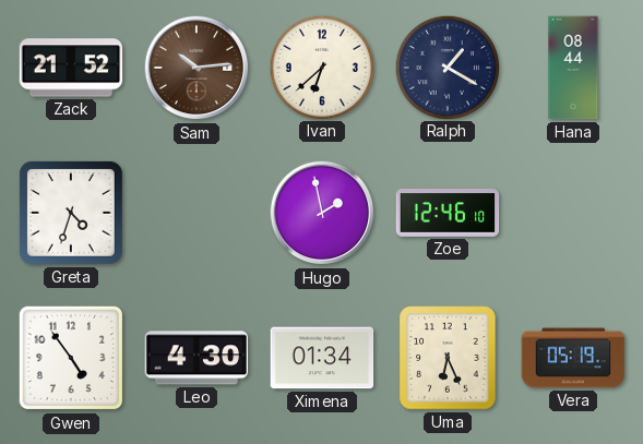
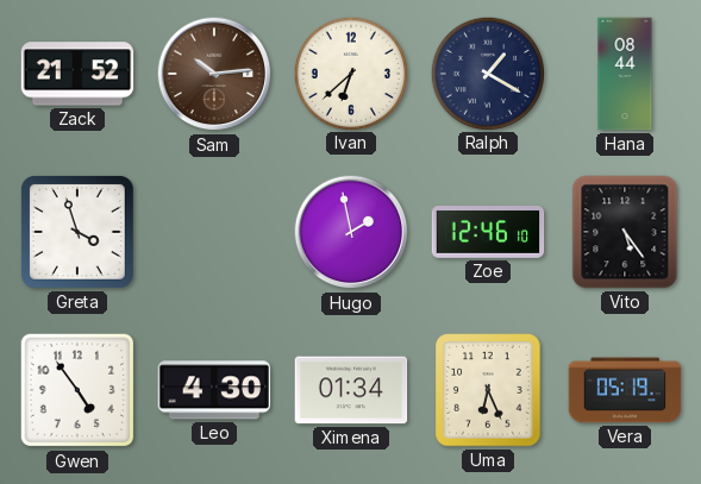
Greta: 4:33 -> 3:57
Vito: none -> 5:24
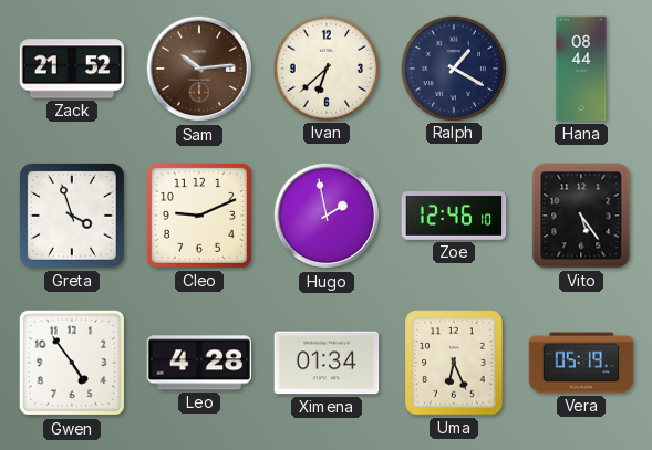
Cleo: none -> 9:11
Leo: 4:30 -> 4:28
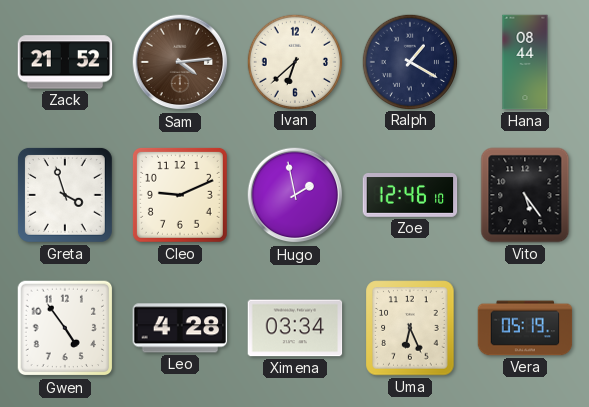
Sam: 10:14 -> 4:14
Ximena: 01:34 -> 03:34
